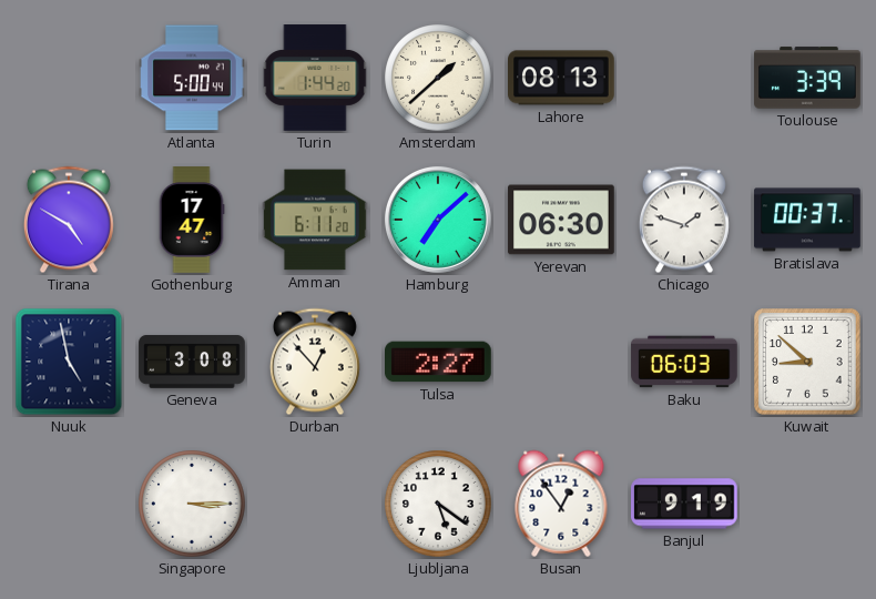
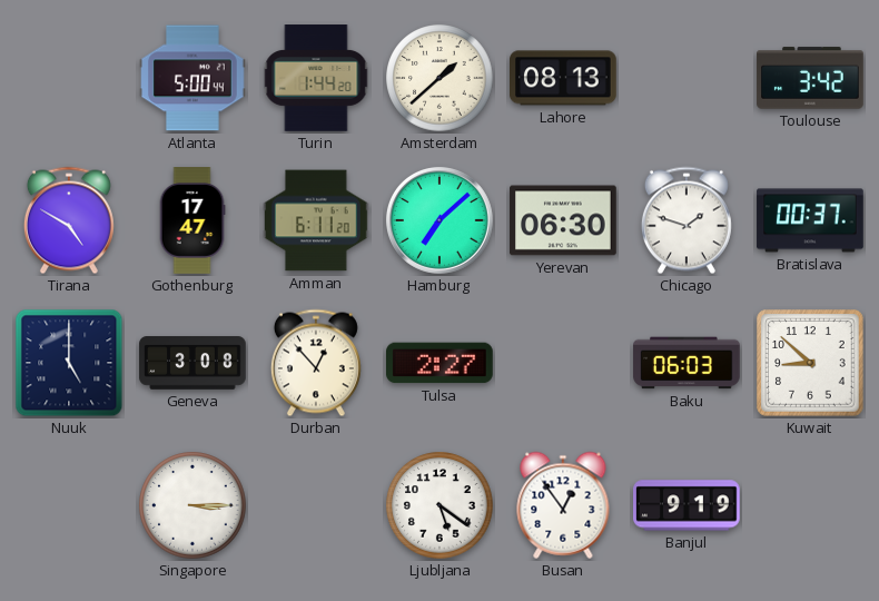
Toulouse: 3:39 -> 3:42
Nuuk: 4:58 -> 5:00
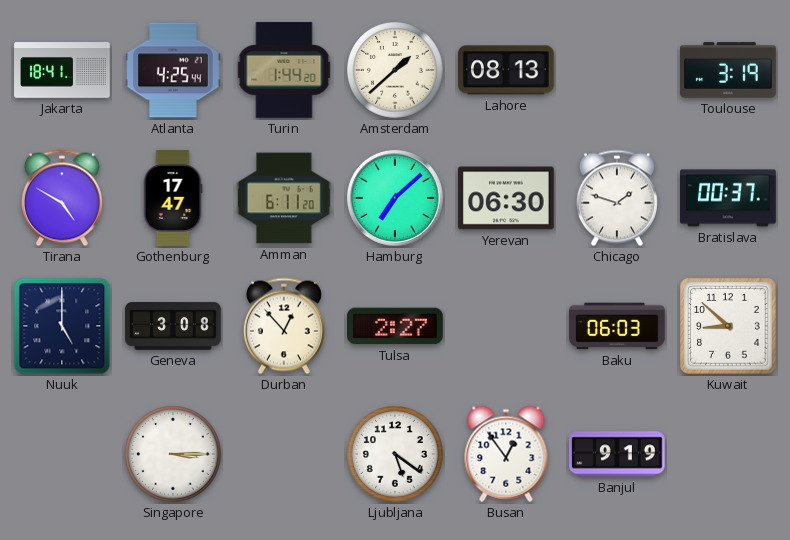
Jakarta: none -> 18:41
Atlanta: 5:00 -> 4:25
Toulouse: 3:42 -> 3:19
